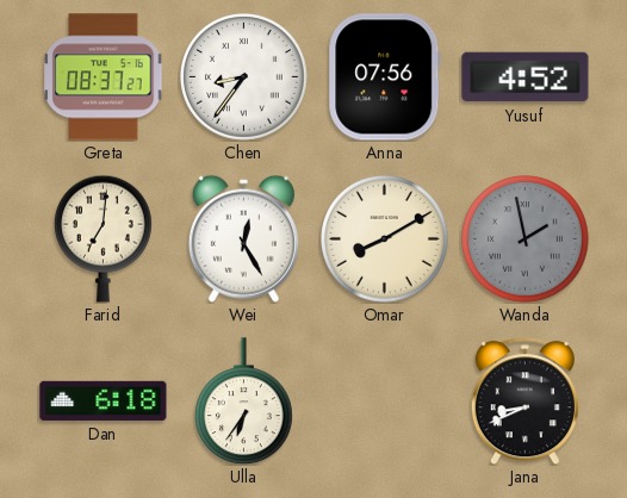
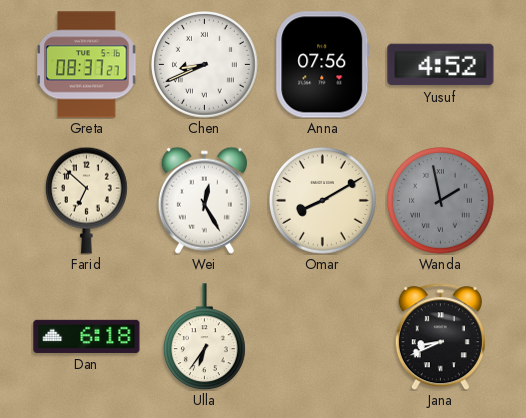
Chen: 8:36 -> 8:41
Farid: 7:01 -> 6:52
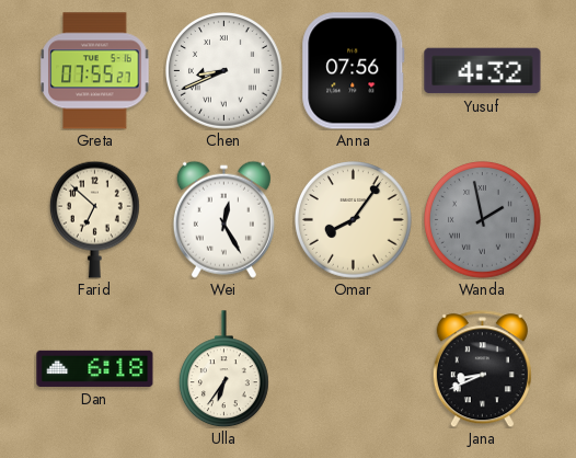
Greta: 08:37 -> 07:55
Yusuf: 4:52 -> 4:32
Omar: 8:10 -> 8:06
